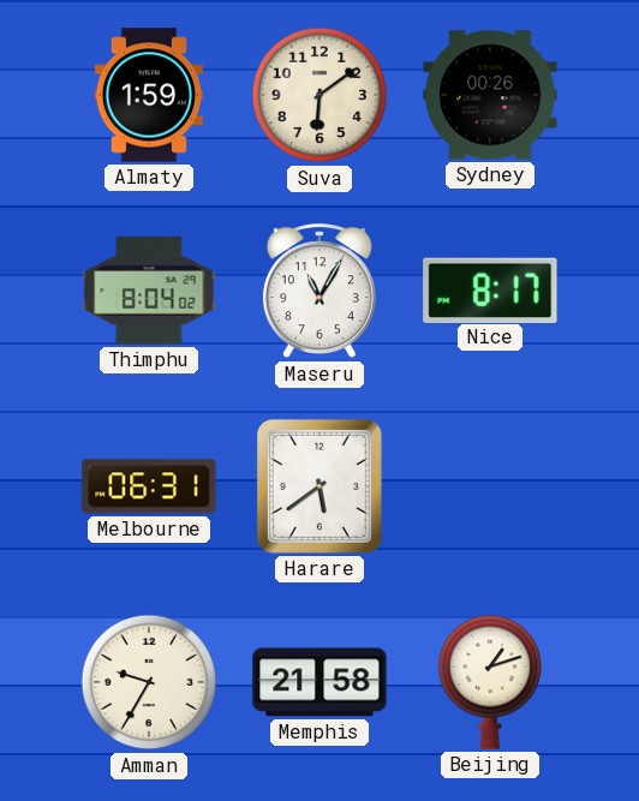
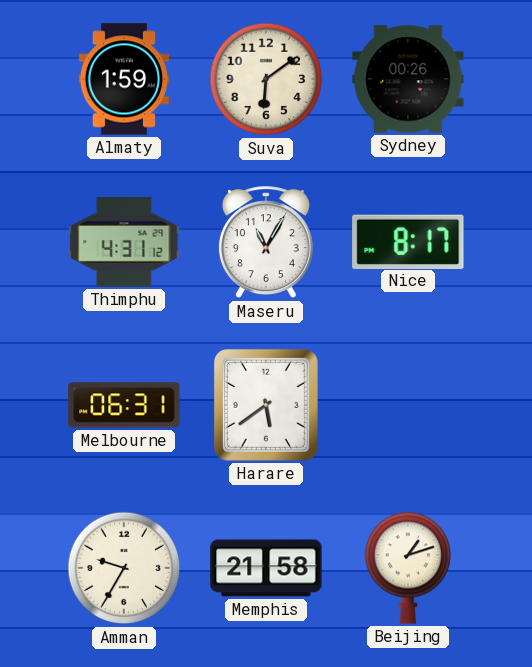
Thimphu: 8:04 -> 4:31
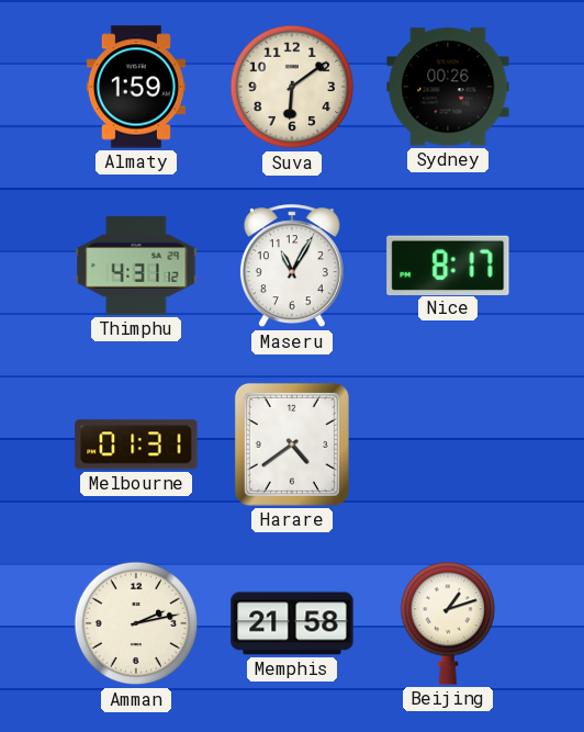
Melbourne: 06:31 -> 01:31
Harare: 5:39 -> 4:39
Amman: 9:35 -> 2:13
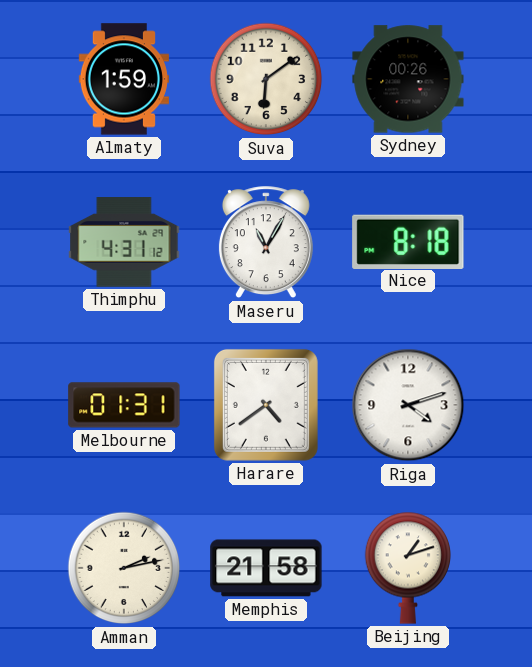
Nice: 8:17 -> 8:18
Riga: none -> 4:12
